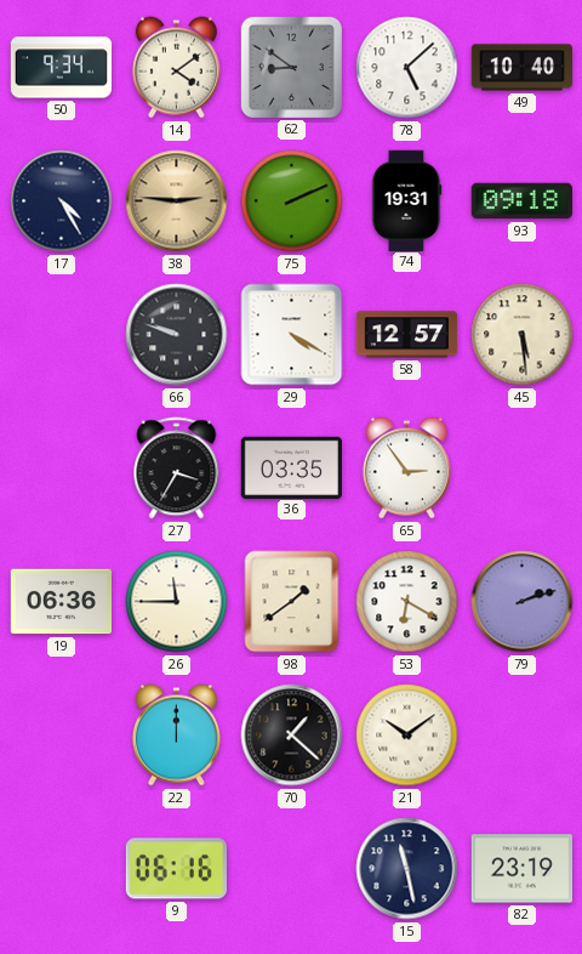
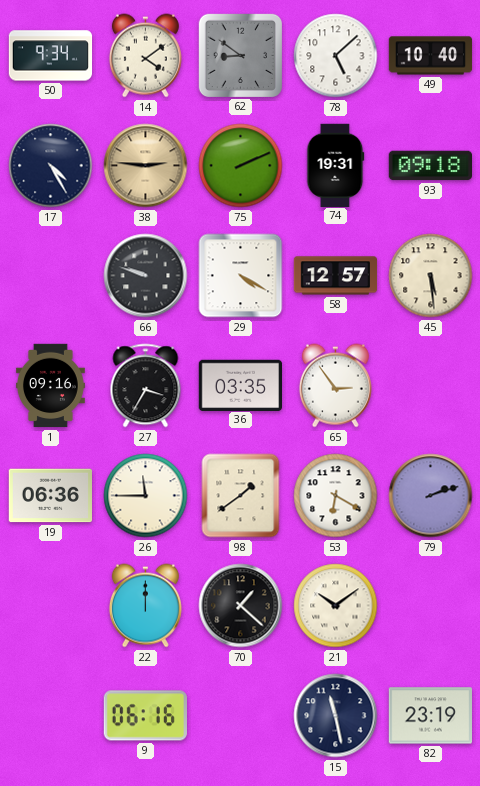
1: none -> 09:16
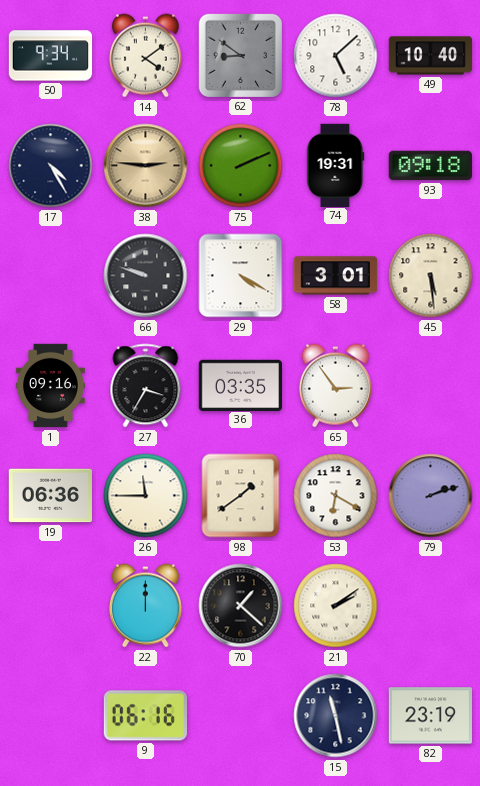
58: 12:57 -> 3:01
21: 10:09 -> 2:09
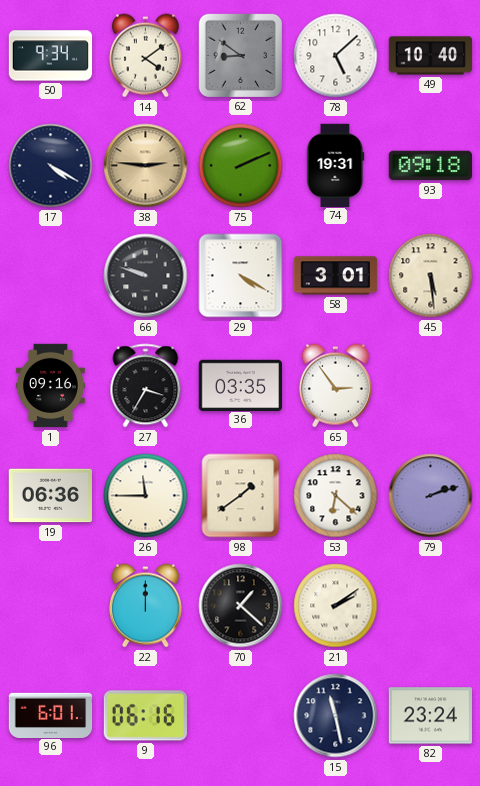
17: 4:25 -> 4:20
53: 6:20 -> 6:22
96: none -> 6:01
82: 23:19 -> 23:24
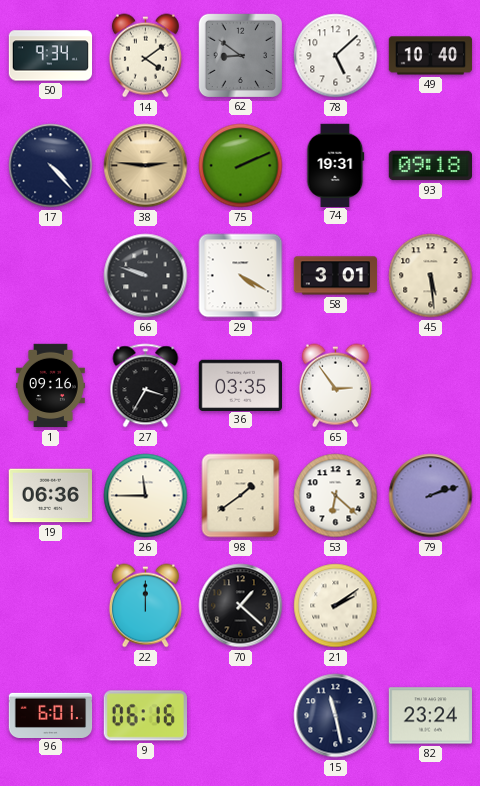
17: 4:20 -> 4:23
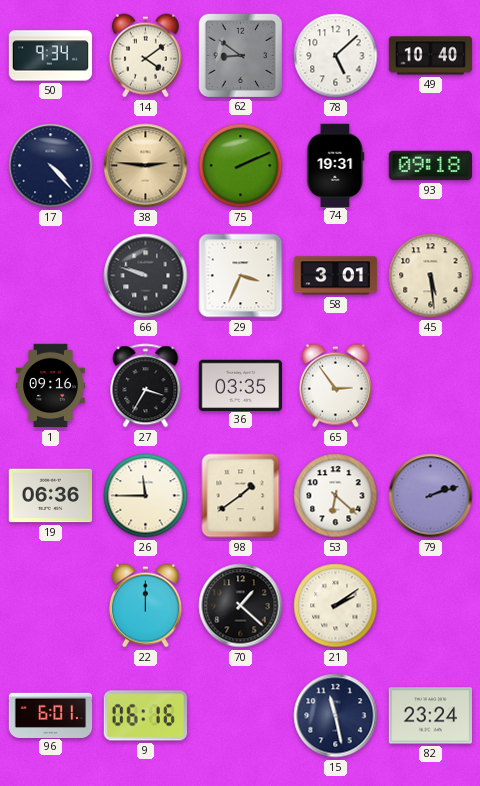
29: 4:20 -> 3:34
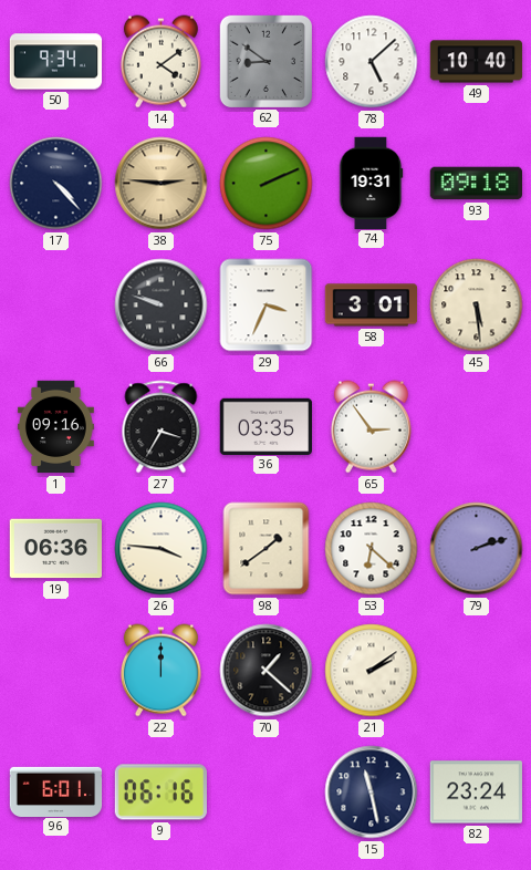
26: 11:45 -> 3:46
